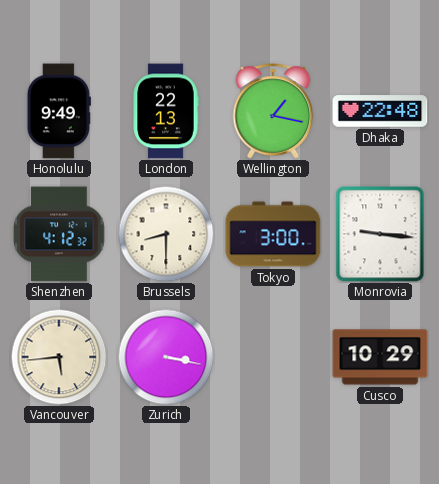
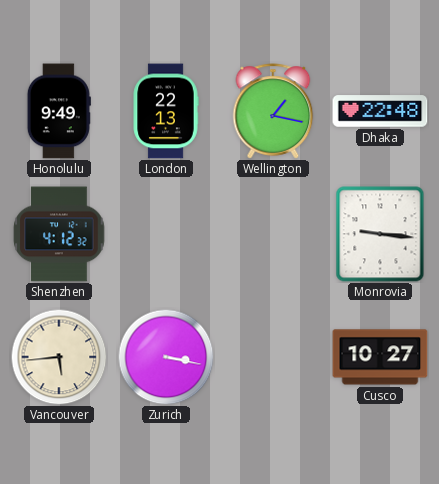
Brussels: 8:30 -> none
Tokyo: 3:00 -> none
Cusco: 10:29 -> 10:27
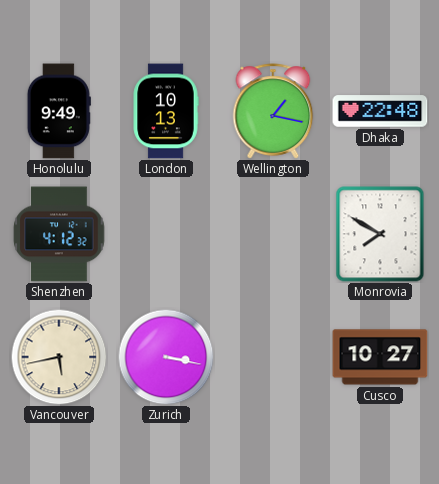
London: 22:13 -> 10:13
Monrovia: 9:16 -> 7:50
Vancouver: 5:44 -> 5:43
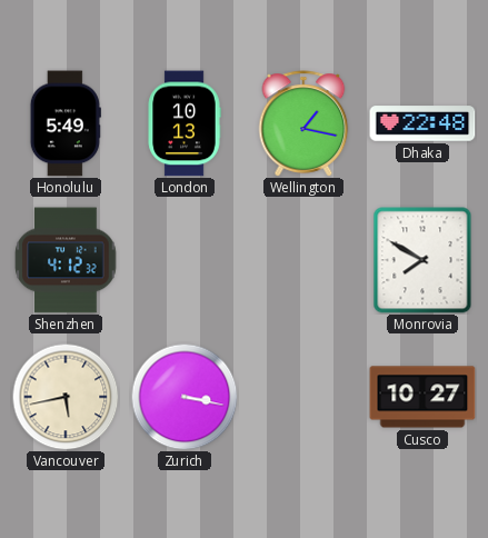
Honolulu: 9:49 -> 5:49
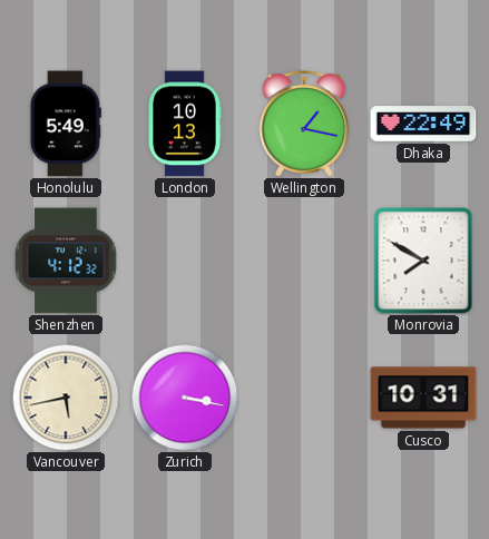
Dhaka: 22:48 -> 22:49
Cusco: 10:27 -> 10:31
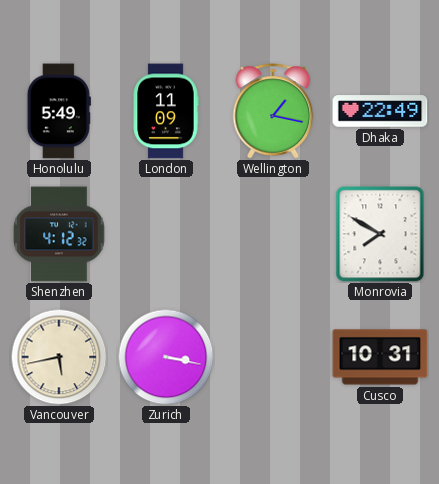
London: 10:13 -> 11:09
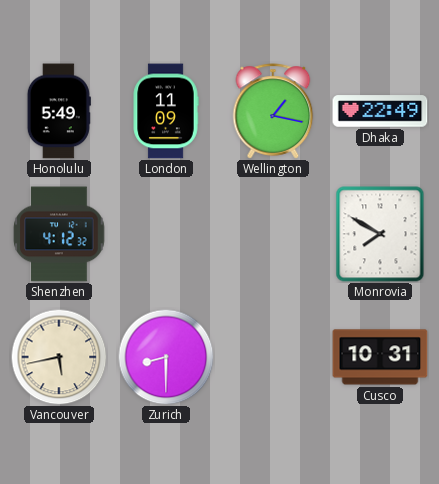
Zurich: 3:17 -> 8:30
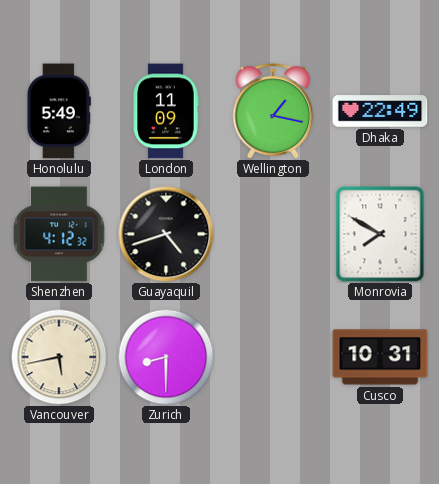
Guayaquil: none -> 4:42
